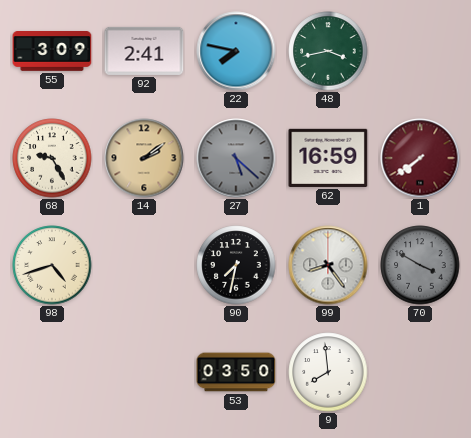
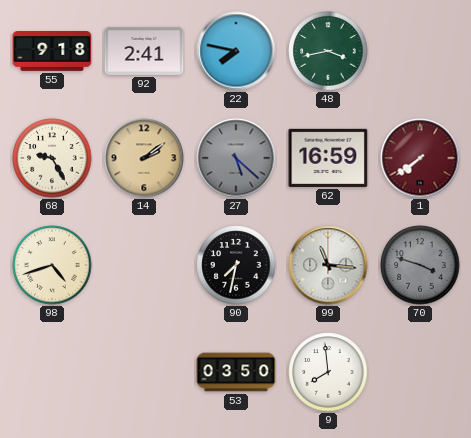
55: 3:09 -> 9:18
99: 8:24 -> 11:16
70: 3:50 -> 3:48
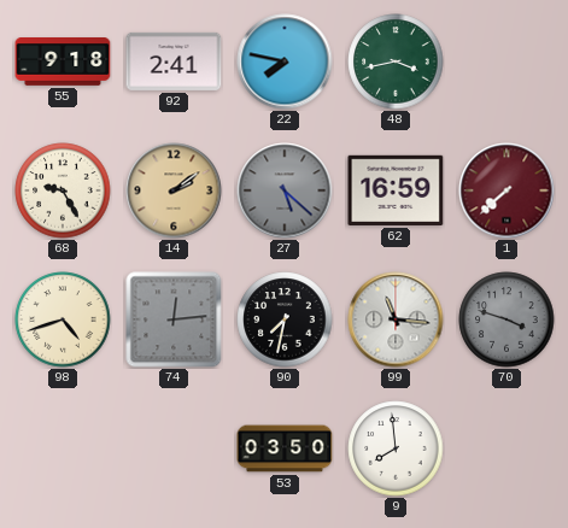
1: 7:39 -> 7:38
74: none -> 12:14
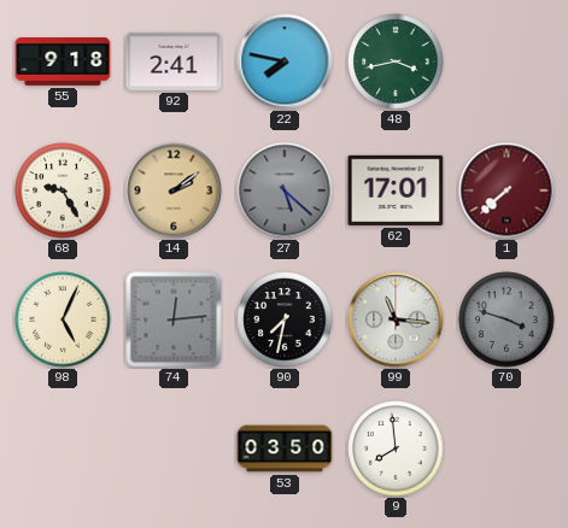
62: 16:59 -> 17:01
98: 4:42 -> 5:04
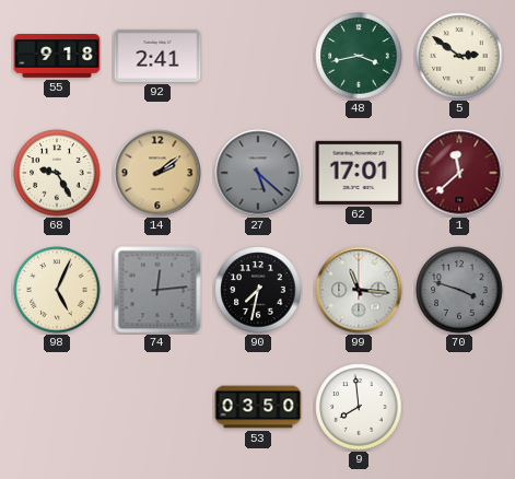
22: 7:47 -> none
5: none -> 2:51
1: 7:38 -> 11:38
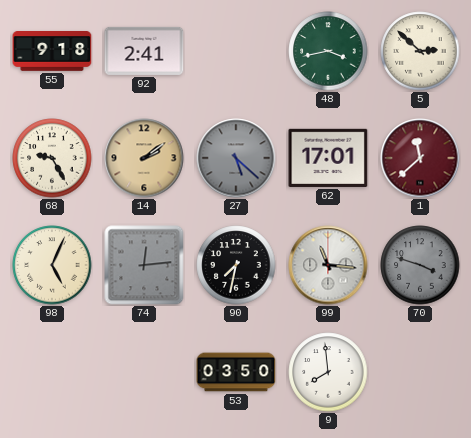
5: 2:51 -> 2:52
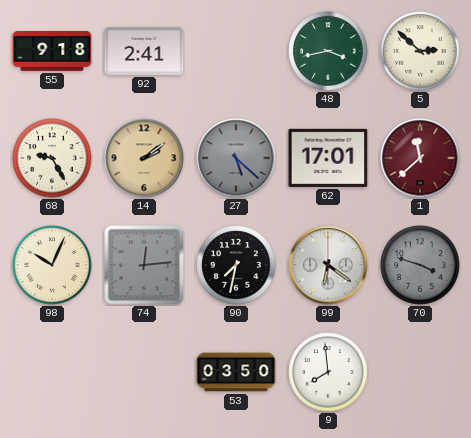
98: 5:04 -> 10:04
99: 11:16 -> 6:21
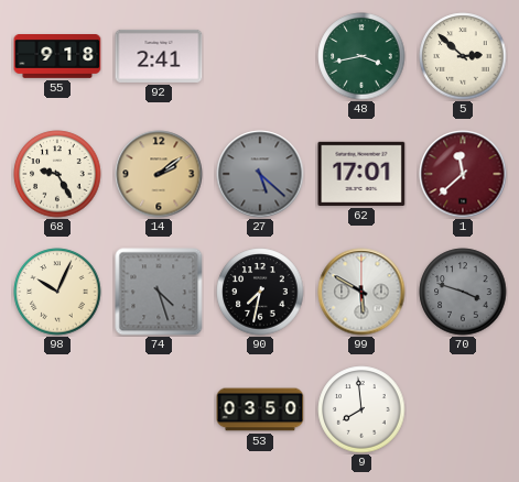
74: 12:14 -> 4:27
99: 6:21 -> 5:50
